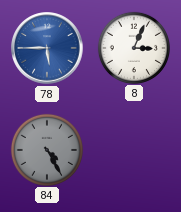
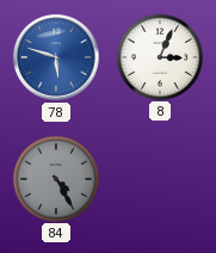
78: 5:45 -> 5:48
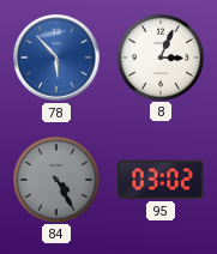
78: 5:48 -> 5:53
95: none -> 03:02
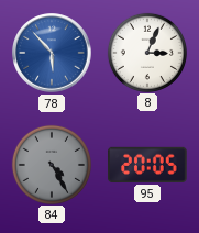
95: 03:02 -> 20:05
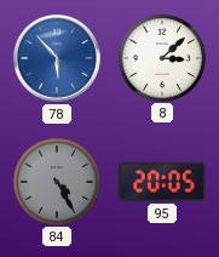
8: 3:04 -> 3:08
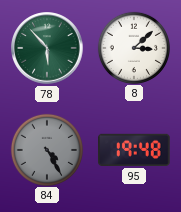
78 dial: blue -> green
95: 20:05 -> 19:48
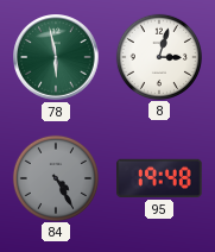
78: 5:53 -> 5:58
8: 3:08 -> 3:03
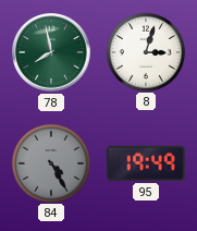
78: 5:58 -> 7:58
95: 19:48 -> 19:49
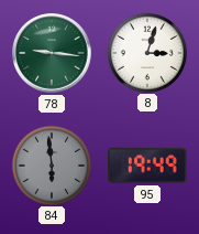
78: 7:58 -> 9:16
84: 4:25 -> 5:59
